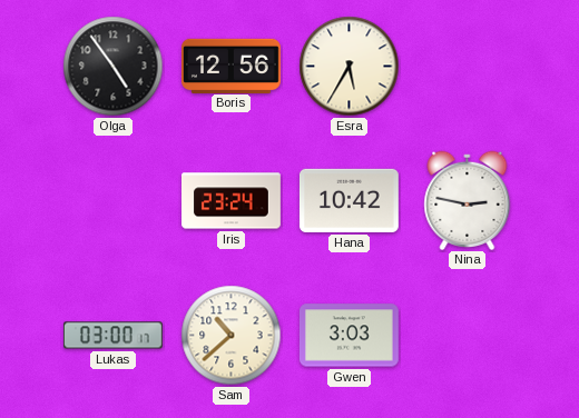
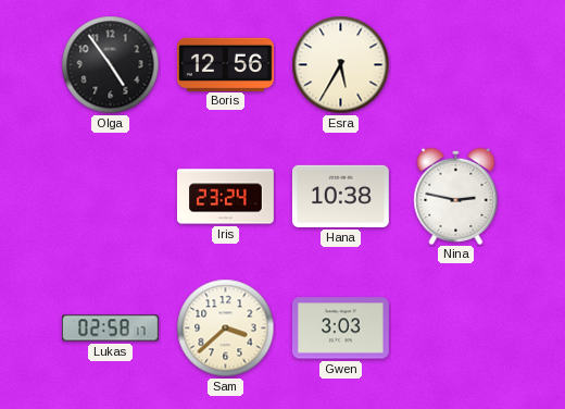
Hana: 10:42 -> 10:38
Lukas: 03:00 -> 02:58
Sam: 10:38 -> 3:38
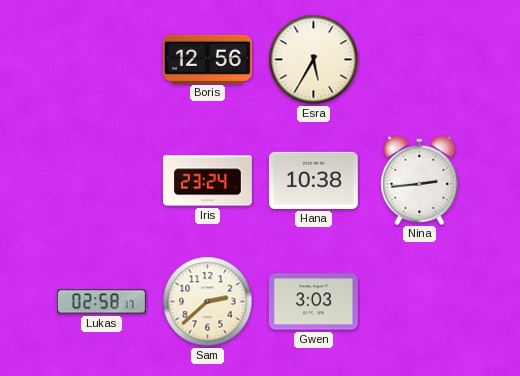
Olga: 4:54 -> none
Nina: 2:47 -> 2:44
Sam: 3:38 -> 2:38
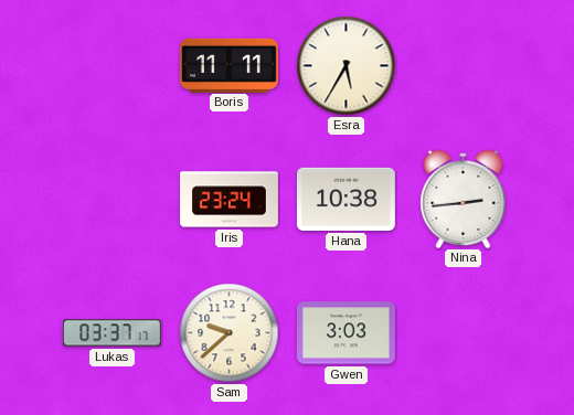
Boris: 12:56 -> 11:11
Lukas: 02:58 -> 03:37
Sam: 2:38 -> 9:38
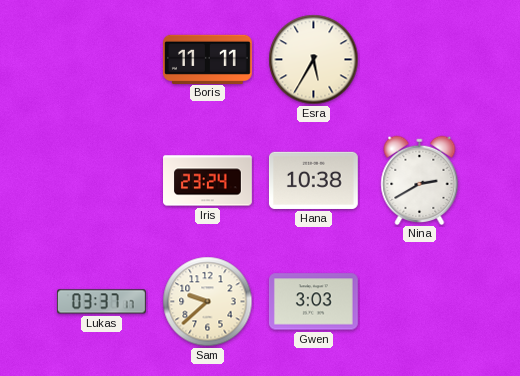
Nina: 2:44 -> 2:40
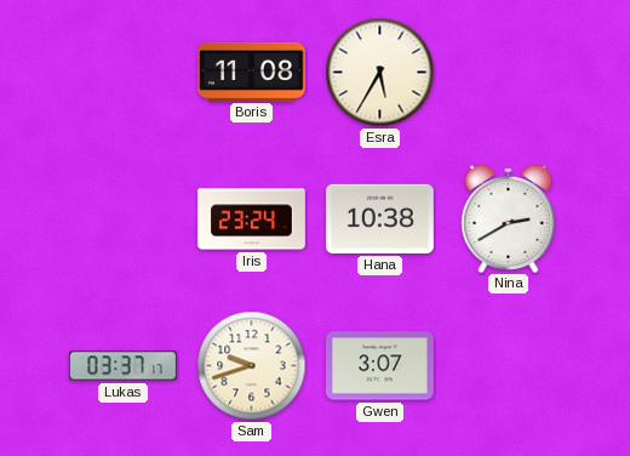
Boris: 11:11 -> 11:08
Sam: 9:38 -> 9:42
Gwen: 3:03 -> 3:07
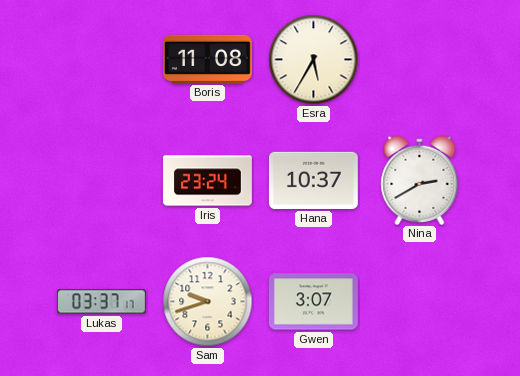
Hana: 10:38 -> 10:37
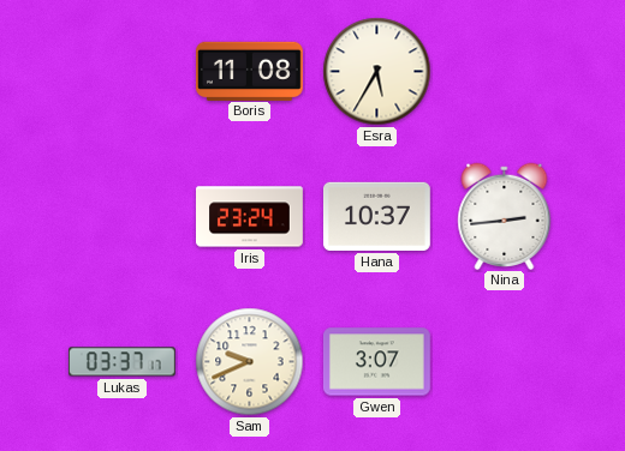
Nina: 2:40 -> 2:44
Sam: 9:42 -> 9:41
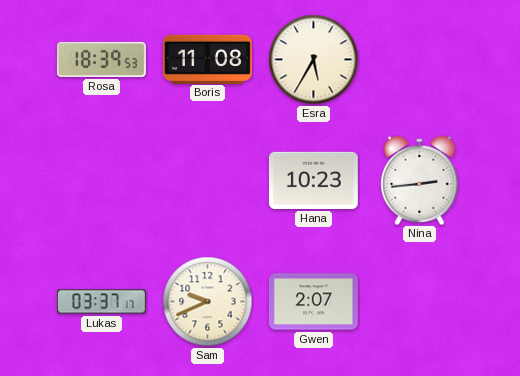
Rosa: none -> 18:39
Iris: 23:24 -> none
Hana: 10:37 -> 10:23
Gwen: 3:07 -> 2:07
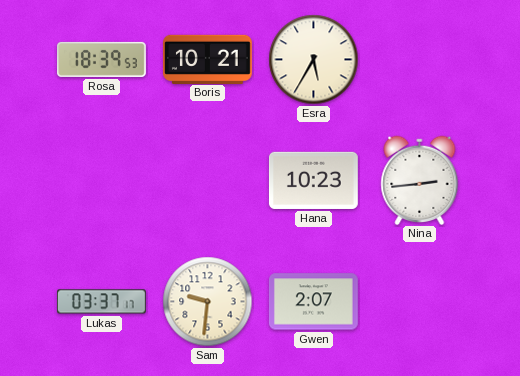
Boris: 11:08 -> 10:21
Sam: 9:41 -> 9:31
